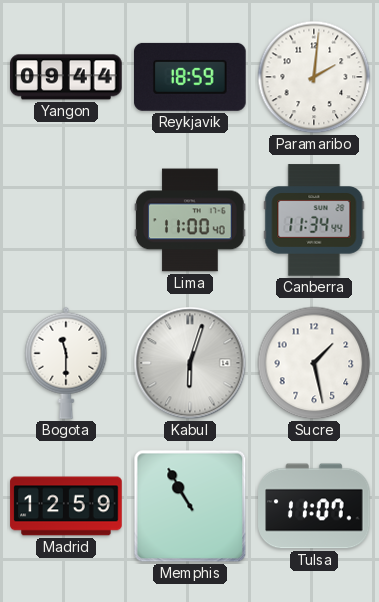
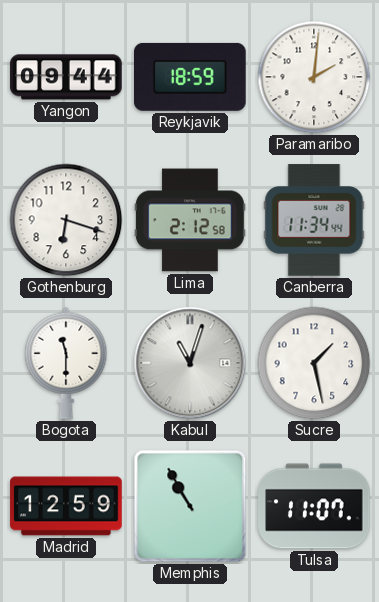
Gothenburg: none -> 6:18
Lima: 11:00 -> 2:12
Kabul: 6:03 -> 11:03
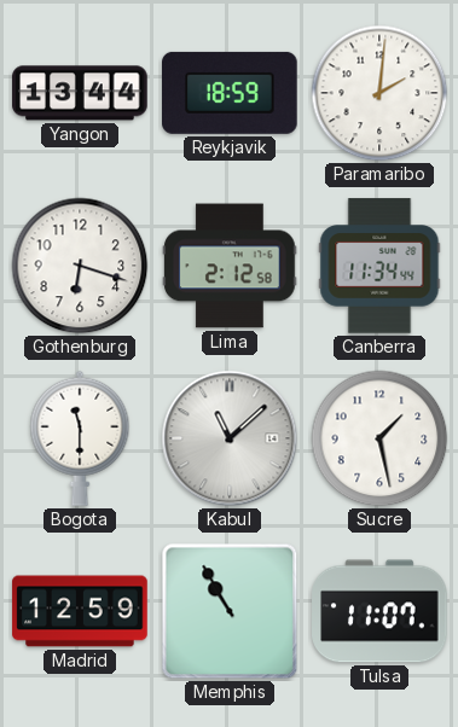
Yangon: 09:44 -> 13:44
Kabul: 11:03 -> 11:08
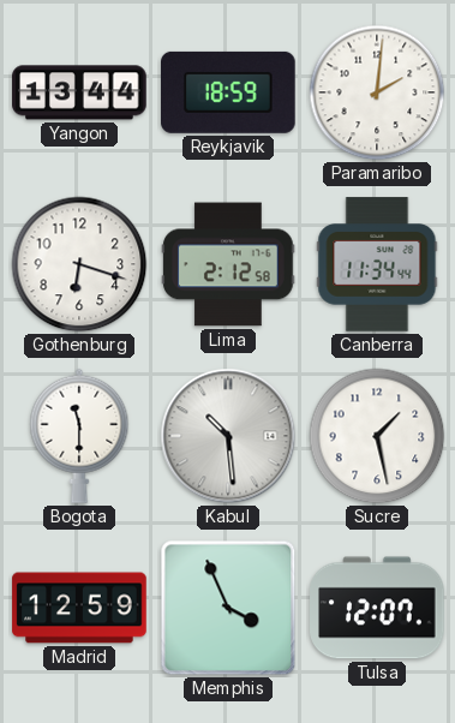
Kabul: 11:08 -> 10:29
Memphis: 10:55 -> 3:56
Tulsa: 11:07 -> 12:07
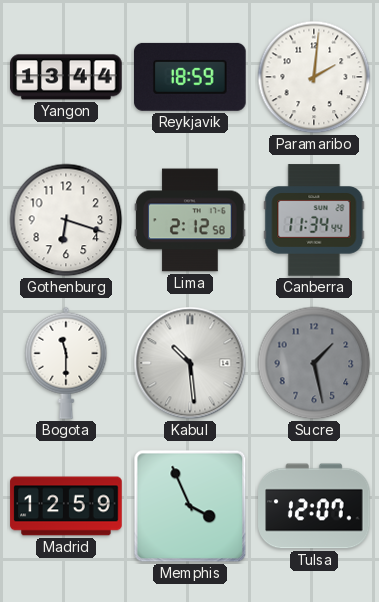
Sucre dial: white -> grey
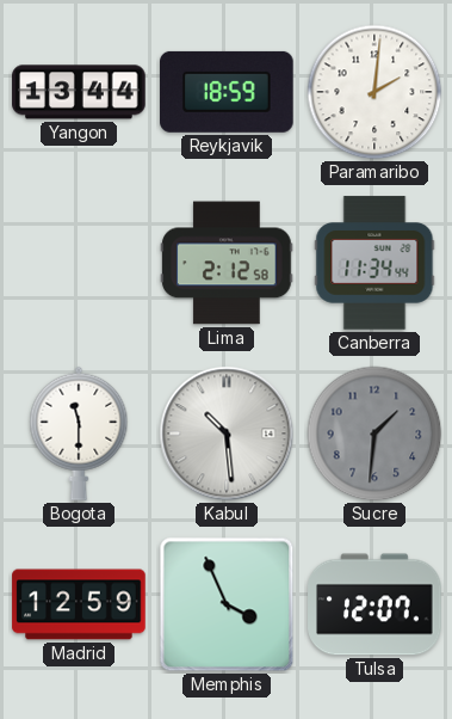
Gothenburg: 6:18 -> none
Sucre: 1:28 -> 1:31
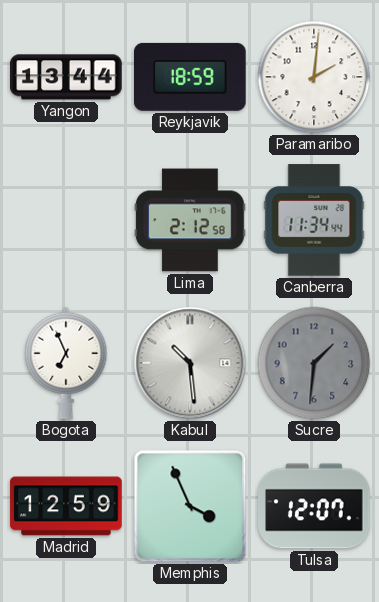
Bogota: 11:30 -> 6:56
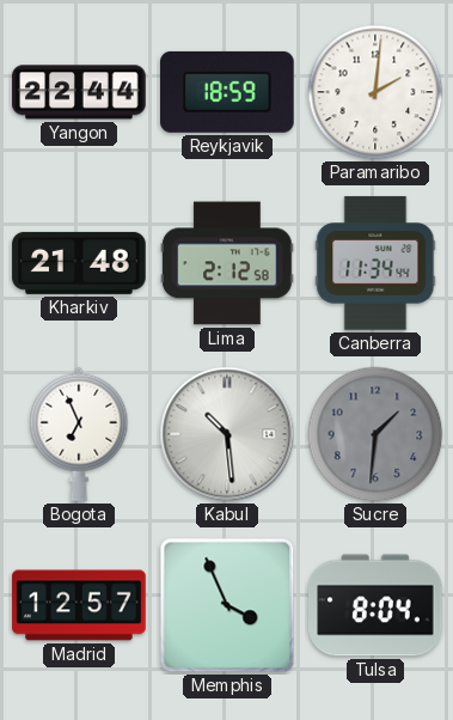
Yangon: 13:44 -> 22:44
Kharkiv: none -> 21:48
Madrid: 12:59 -> 12:57
Tulsa: 12:07 -> 8:04
